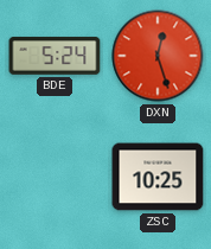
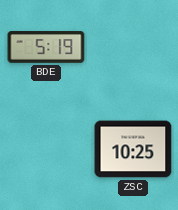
BDE: 5:24 -> 5:19
DXN: 12:27 -> none
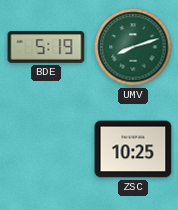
UMV: none -> 8:12
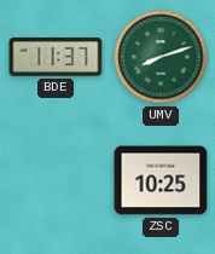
BDE: 5:19 -> 11:37
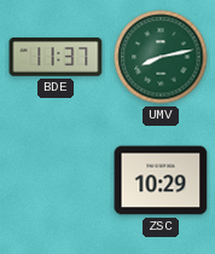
UMV: 8:12 -> 8:13
ZSC: 10:25 -> 10:29
